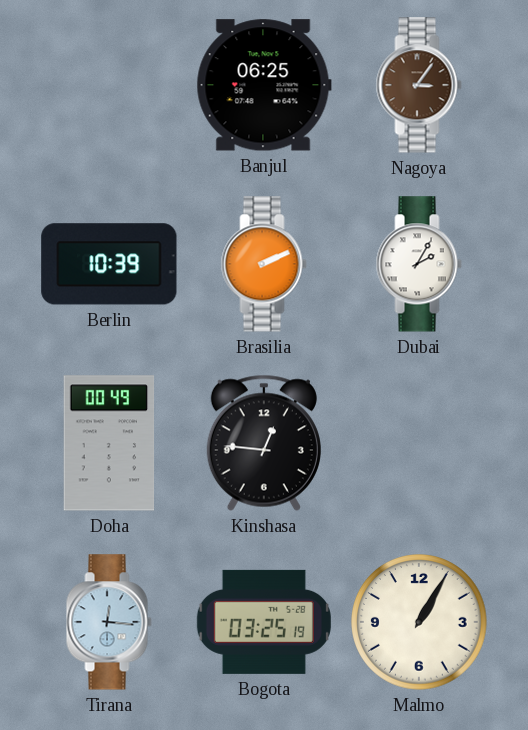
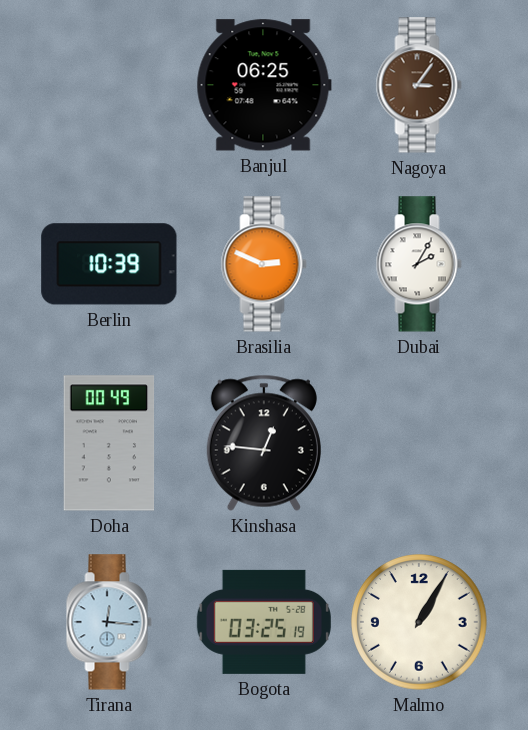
Brasilia: 2:11 -> 2:49
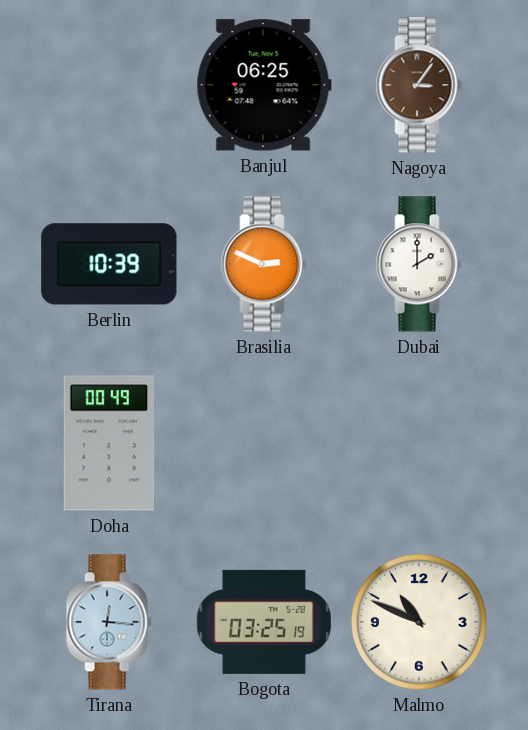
Dubai: 2:05 -> 2:00
Kinshasa: 12:46 -> none
Malmo: 1:05 -> 10:49
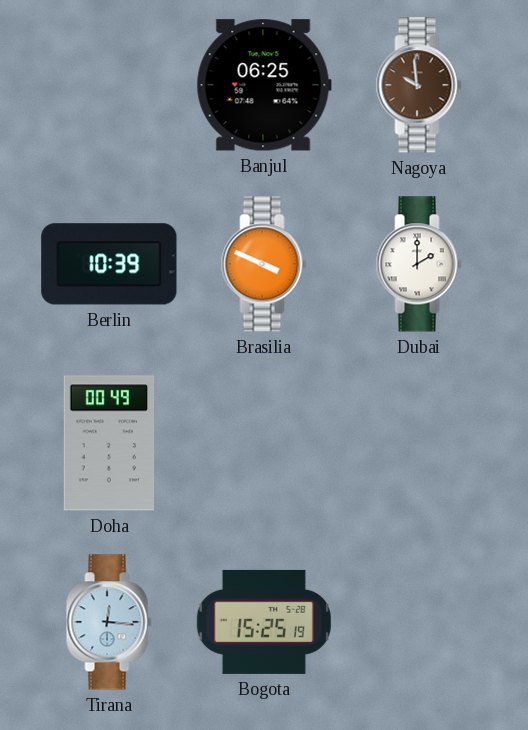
Nagoya: 3:06 -> 9:59
Brasilia: 2:49 -> 3:49
Bogota: 03:25 -> 15:25
Malmo: 10:49 -> none
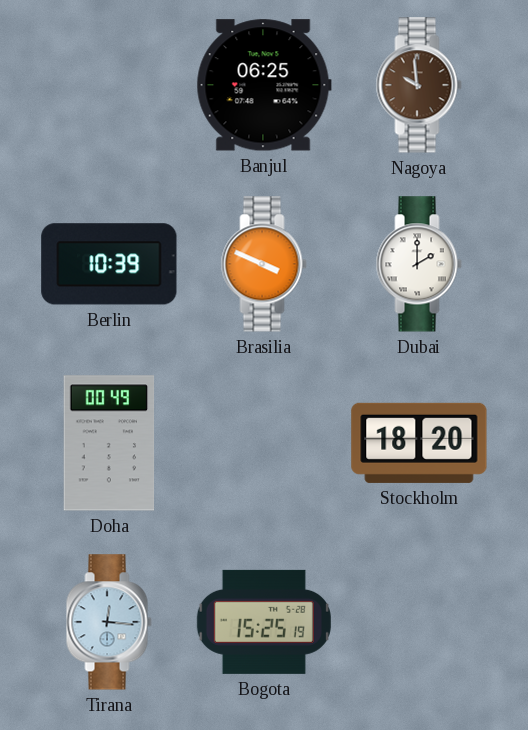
Stockholm: none -> 18:20
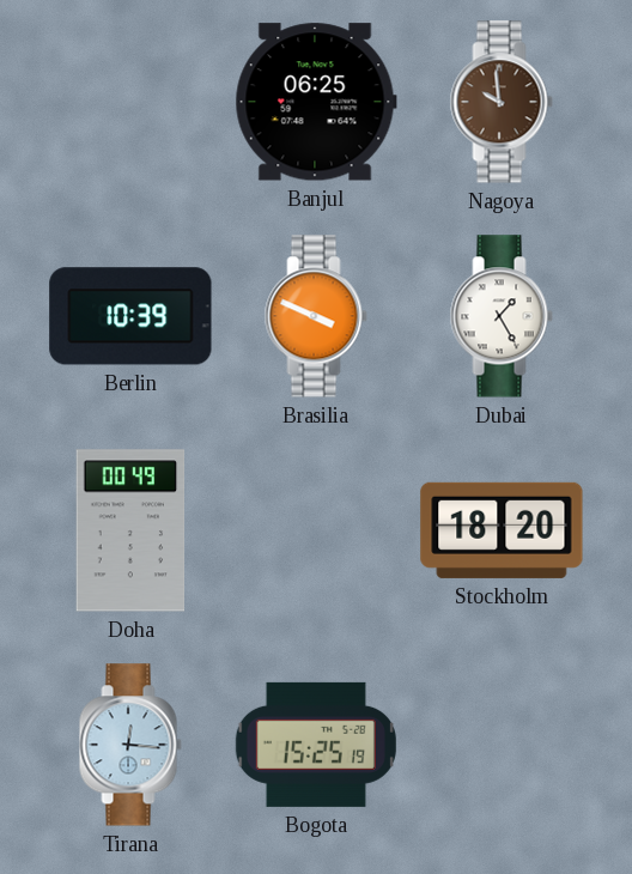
Dubai: 2:00 -> 1:25
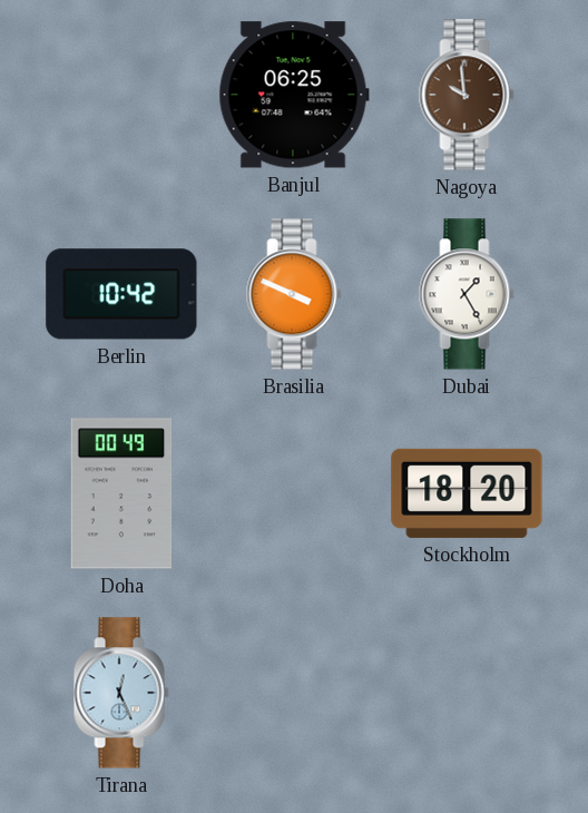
Berlin: 10:39 -> 10:42
Tirana: 12:16 -> 12:26
Bogota: 15:25 -> none
